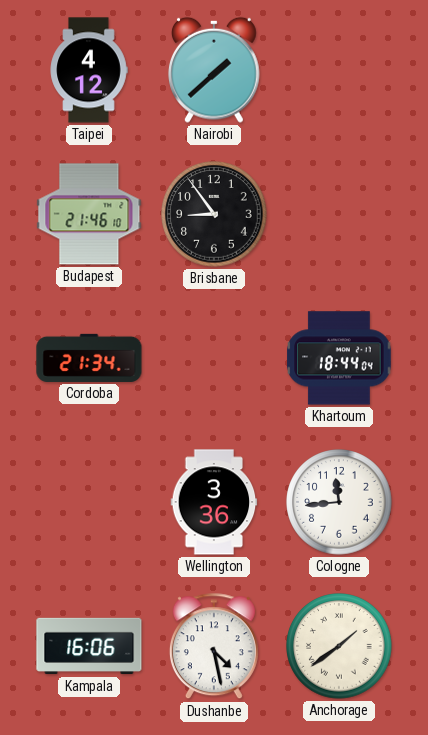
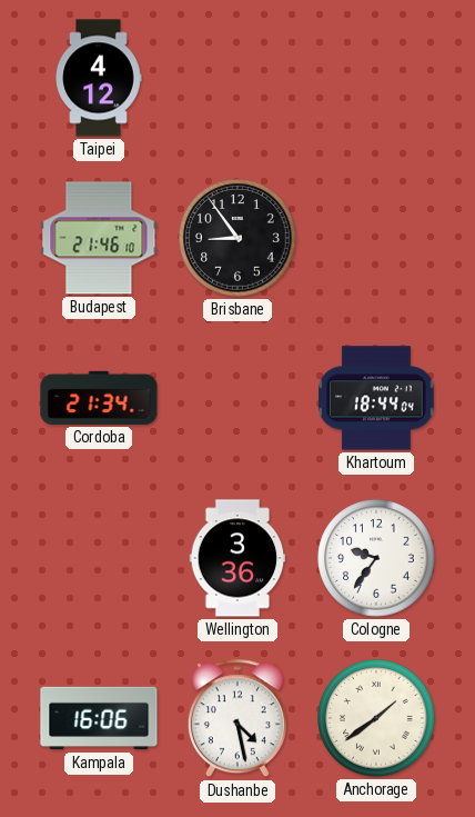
Nairobi: 1:38 -> none
Cologne: 11:44 -> 9:36
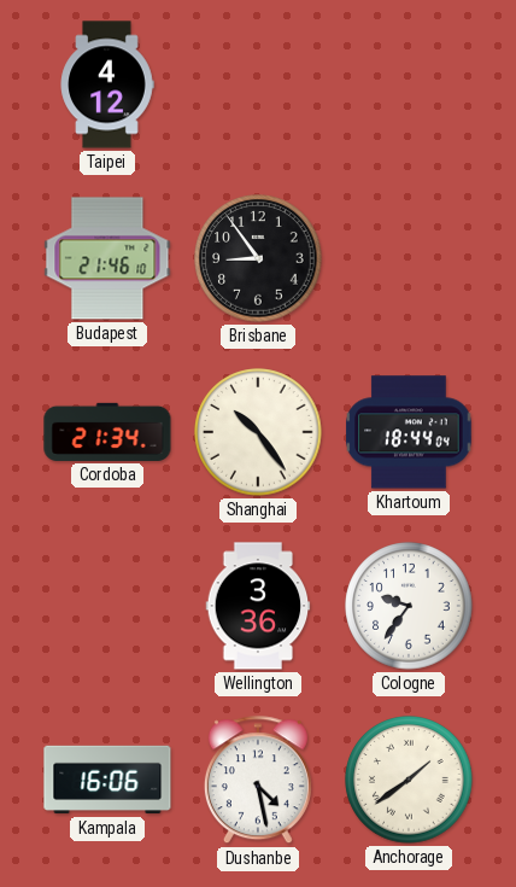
Shanghai: none -> 10:24
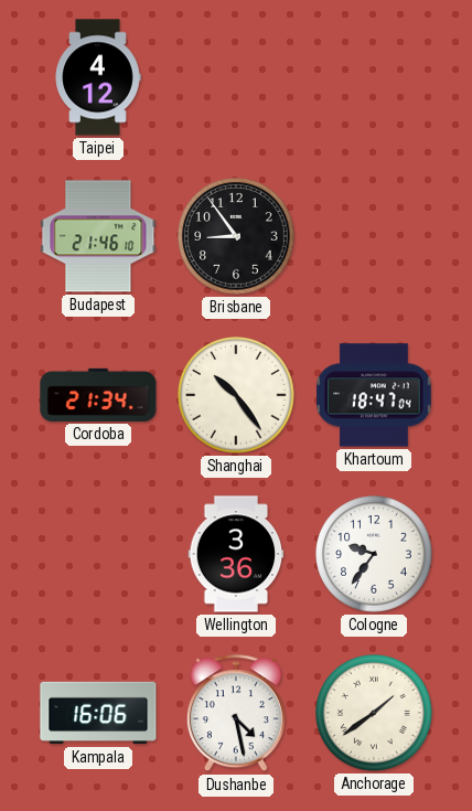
Khartoum: 18:44 -> 18:47
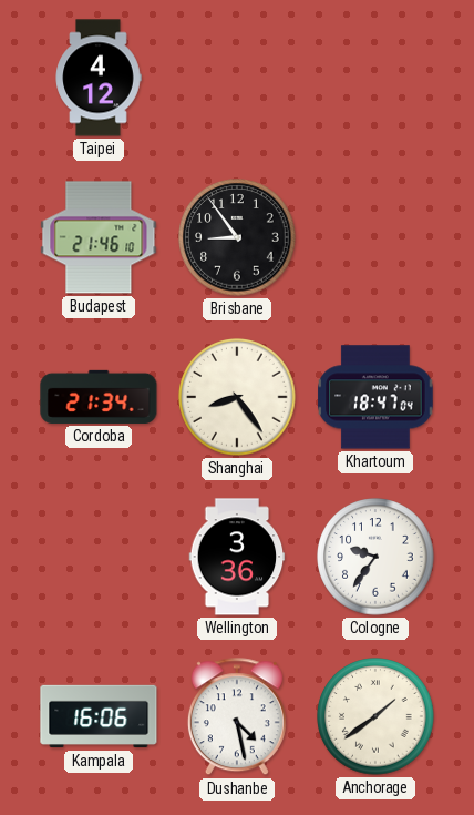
Shanghai: 10:24 -> 8:24
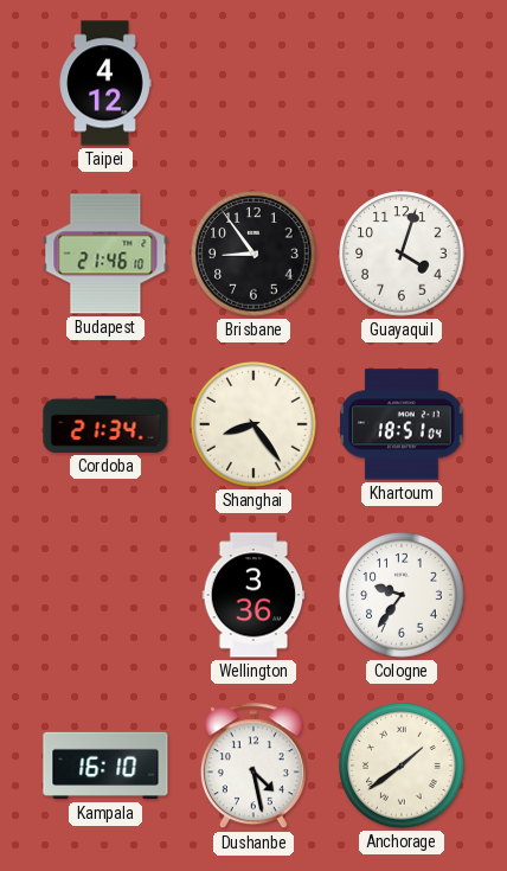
Guayaquil: none -> 4:03
Khartoum: 18:47 -> 18:51
Kampala: 16:06 -> 16:10
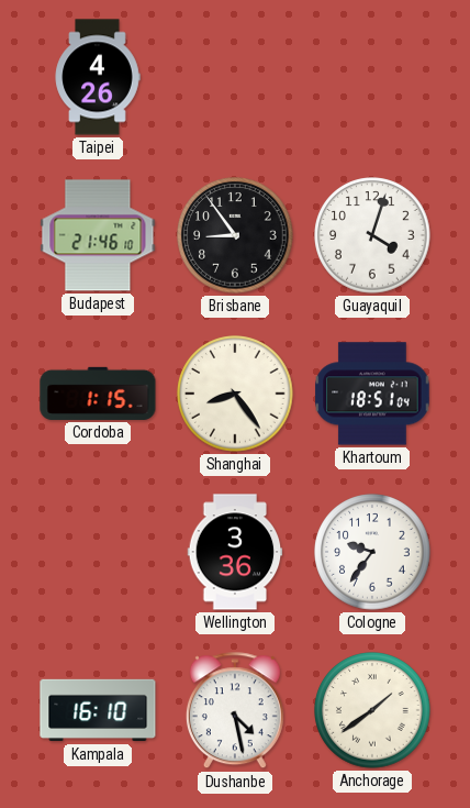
Taipei: 4:12 -> 4:26
Cordoba: 21:34 -> 1:15
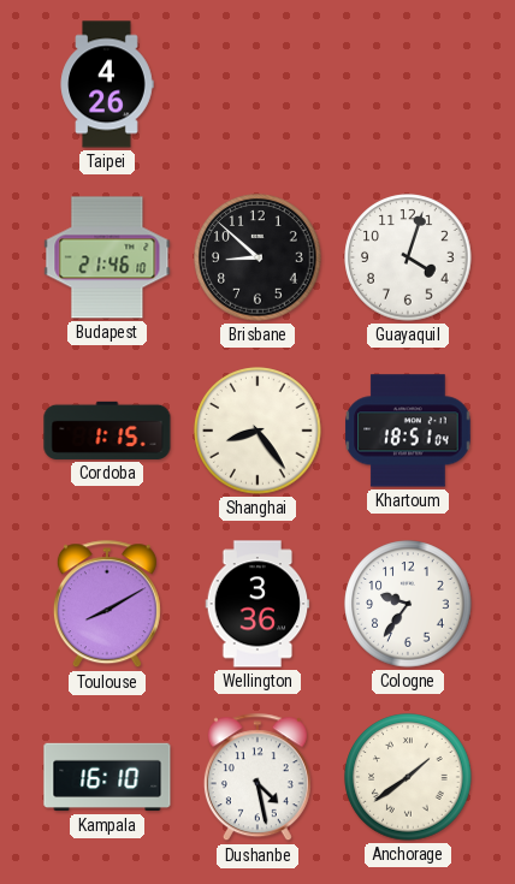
Brisbane: 8:54 -> 8:52
Toulouse: none -> 8:10
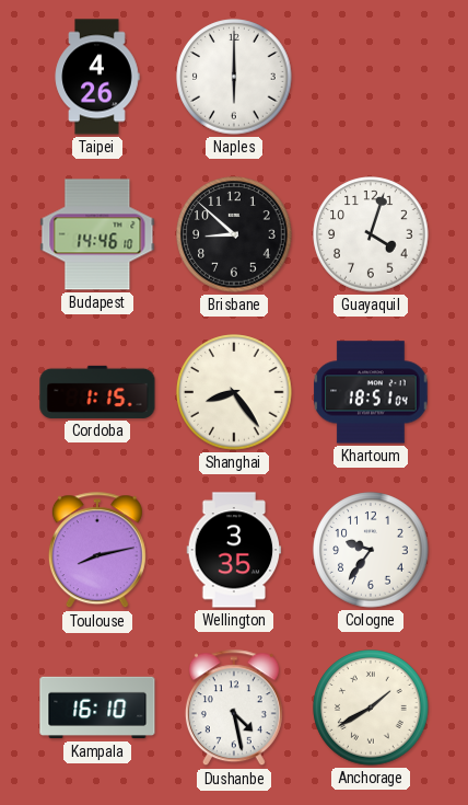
Naples: none -> 6:00
Budapest: 21:46 -> 14:46
Toulouse: 8:10 -> 8:13
Wellington: 3:36 -> 3:35
Anchorage: 1:39 -> 1:40
